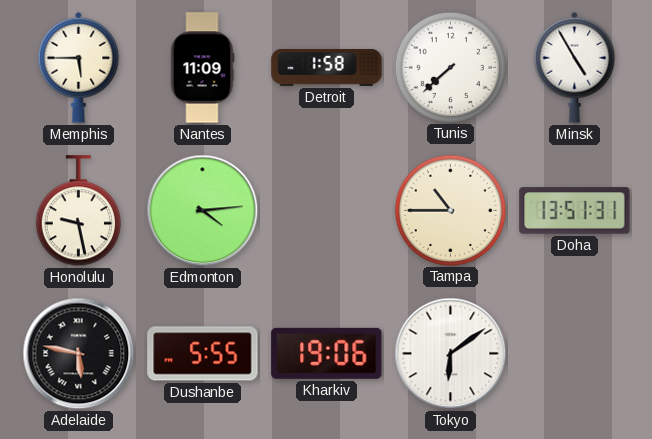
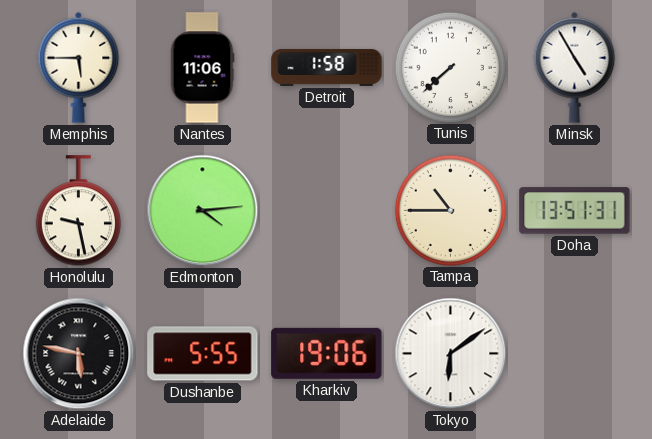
Nantes: 11:09 -> 11:06
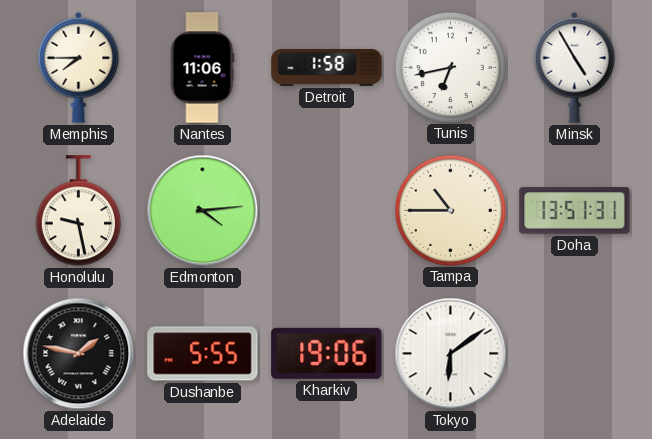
Memphis: 5:45 -> 7:45
Tunis: 7:38 -> 6:43
Adelaide: 5:47 -> 1:47
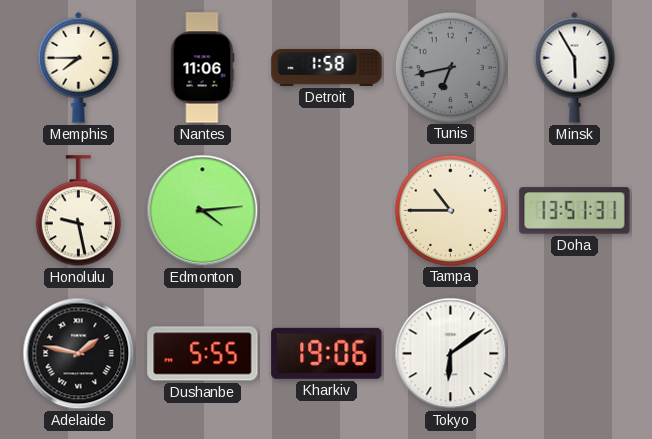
Tunis dial: white -> grey
Minsk: 4:55 -> 5:55
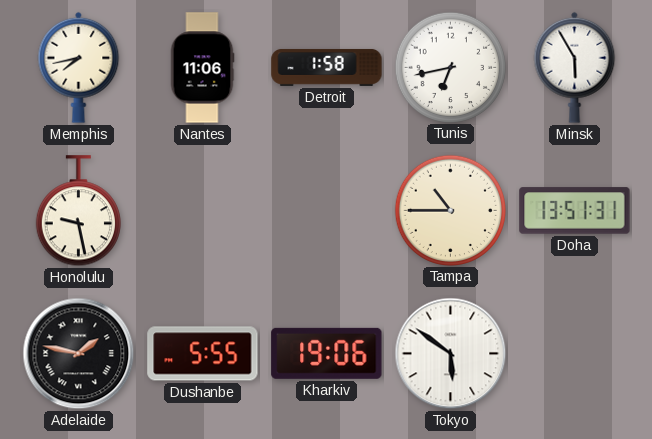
Memphis: 7:45 -> 7:43
Tunis dial: grey -> white
Edmonton: 4:14 -> none
Tokyo: 6:09 -> 5:51
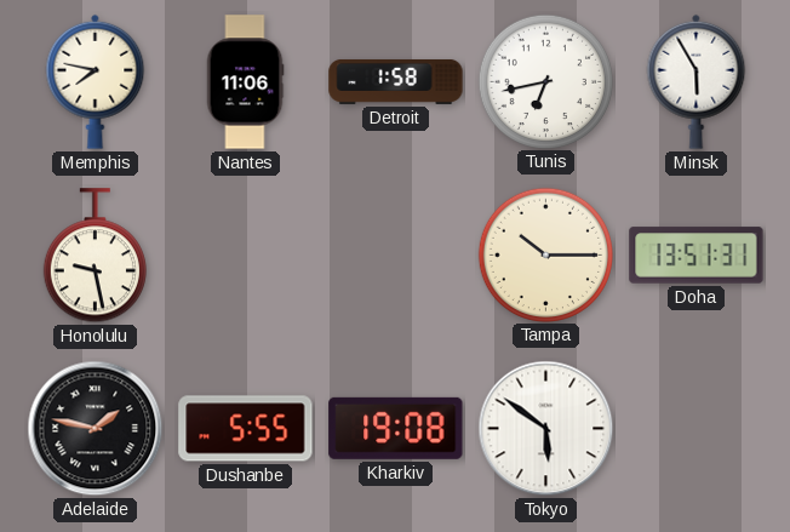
Memphis: 7:43 -> 7:47
Tampa: 10:45 -> 10:15
Kharkiv: 19:06 -> 19:08
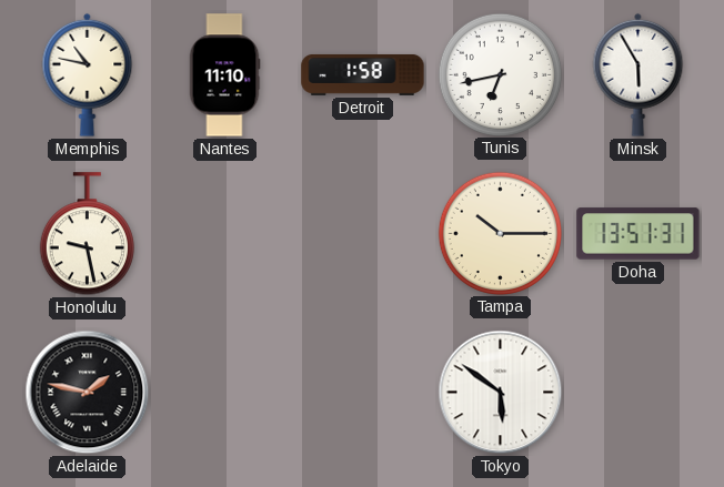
Memphis: 7:47 -> 10:47
Nantes: 11:06 -> 11:10
Dushanbe: 5:55 -> none
Kharkiv: 19:08 -> none
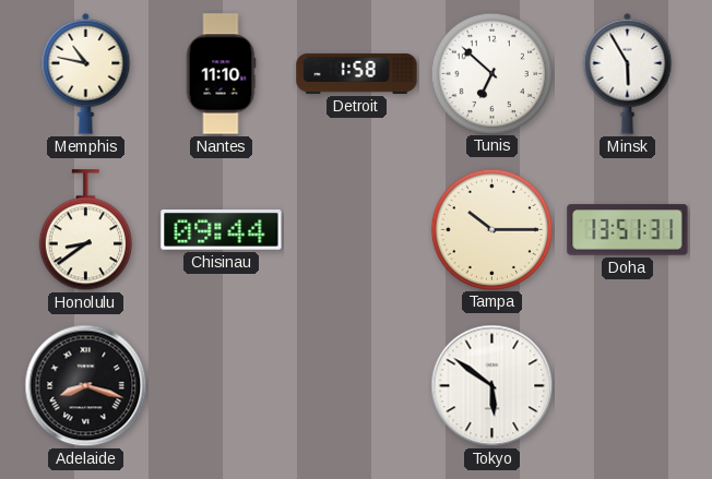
Tunis: 6:43 -> 6:52
Honolulu: 9:28 -> 8:39
Chisinau: none -> 09:44
Adelaide: 1:47 -> 8:18
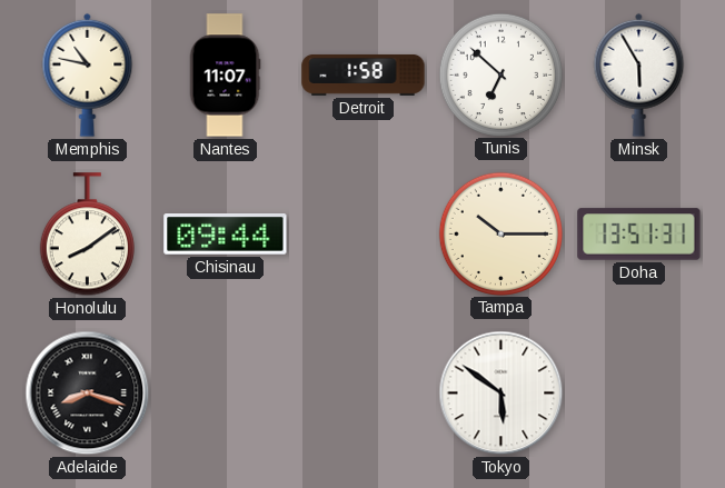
Nantes: 11:10 -> 11:07
Honolulu: 8:39 -> 8:09
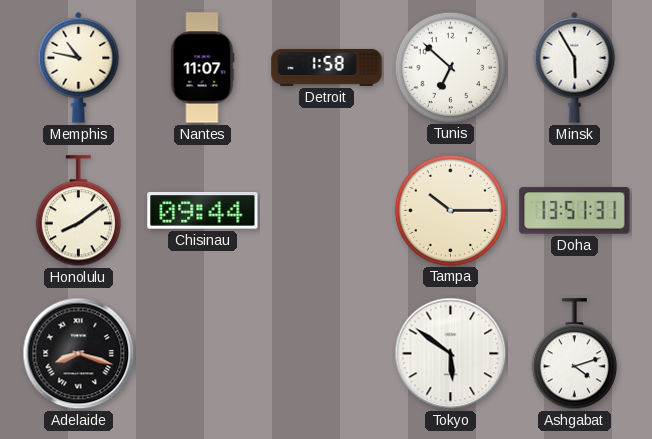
Ashgabat: none -> 4:12
